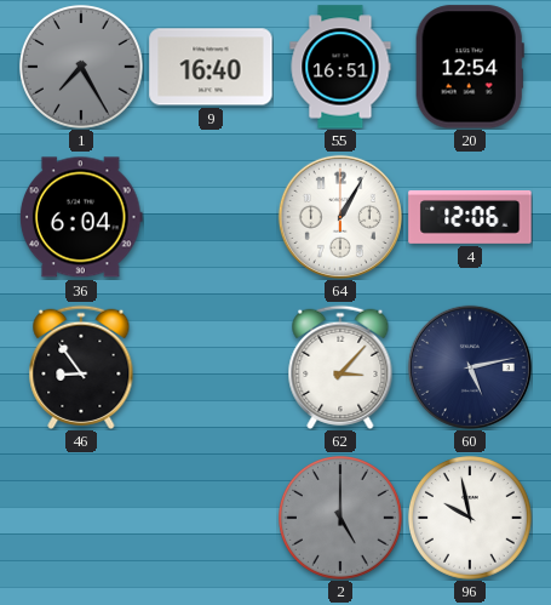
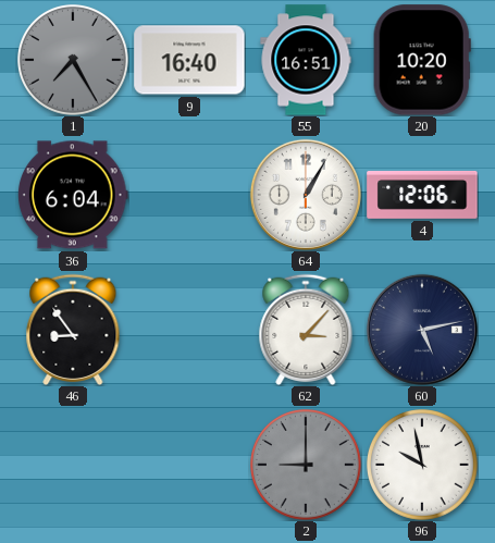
20: 12:54 -> 10:20
2: 5:00 -> 9:00
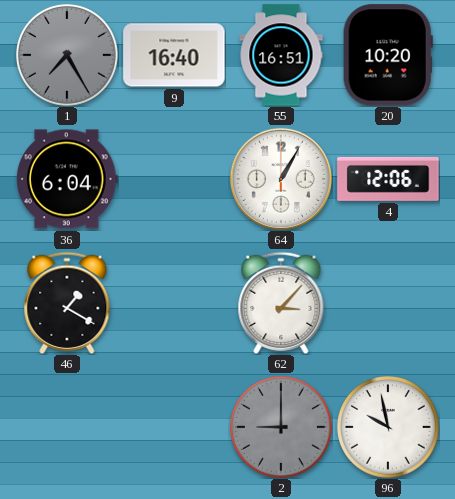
46: 8:54 -> 1:20
60: 5:13 -> none
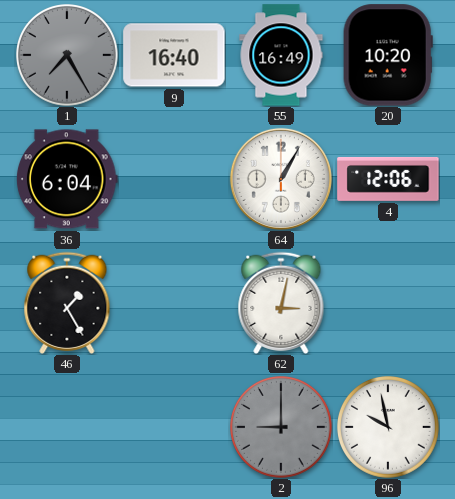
55: 16:51 -> 16:49
46: 1:20 -> 1:25
62: 3:07 -> 3:02
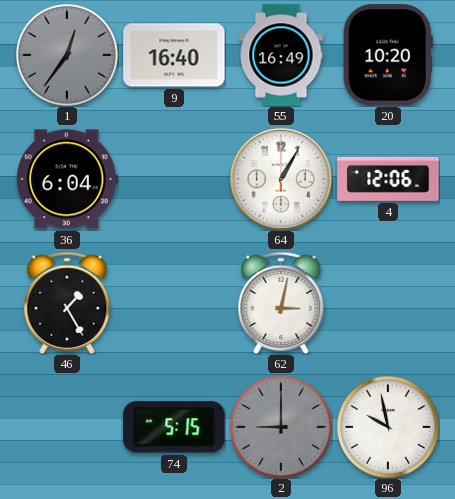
1: 7:25 -> 12:36
74: none -> 5:15
